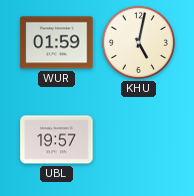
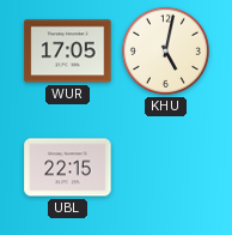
WUR: 01:59 -> 17:05
UBL: 19:57 -> 22:15
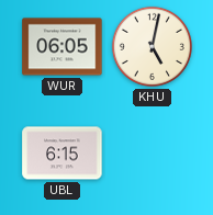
WUR: 17:05 -> 06:05
UBL: 22:15 -> 6:15
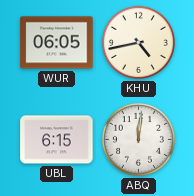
KHU: 5:02 -> 4:43
ABQ: none -> 12:01
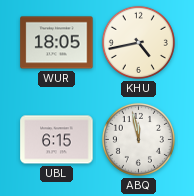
WUR: 06:05 -> 18:05
ABQ: 12:01 -> 11:58
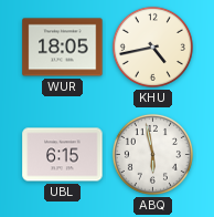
ABQ: 11:58 -> 5:58
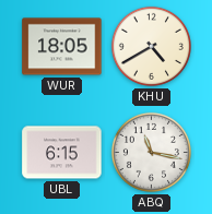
KHU: 4:43 -> 4:40
ABQ: 5:58 -> 11:17
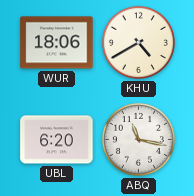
WUR: 18:05 -> 18:06
UBL: 6:15 -> 6:20
